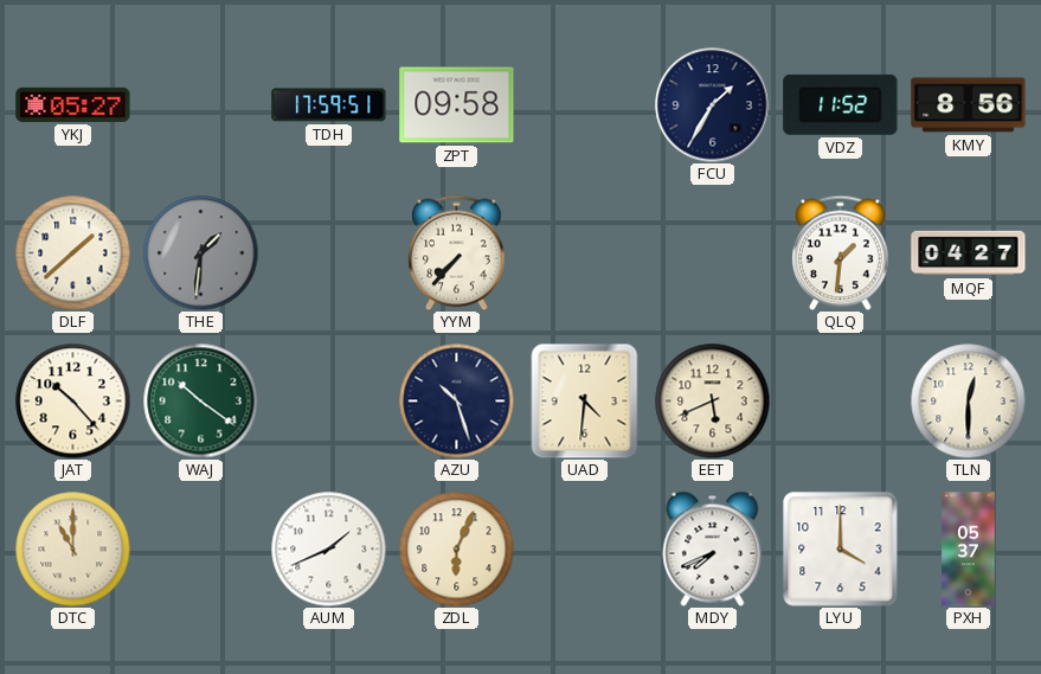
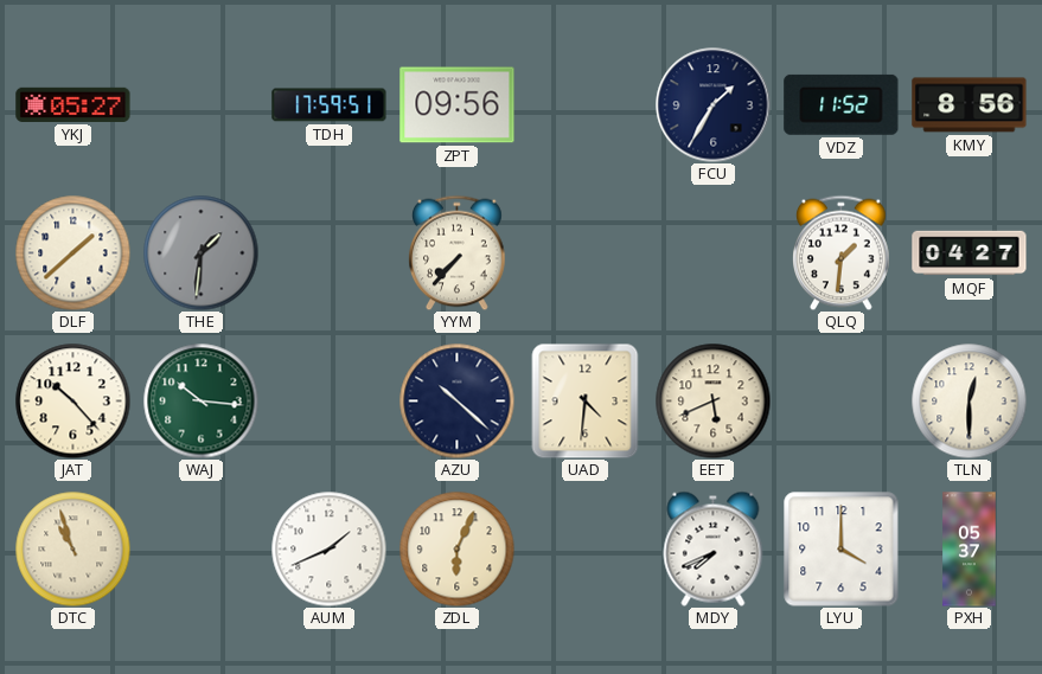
ZPT: 09:58 -> 09:56
WAJ: 10:21 -> 10:16
AZU: 10:27 -> 10:22
DTC: 11:00 -> 10:57
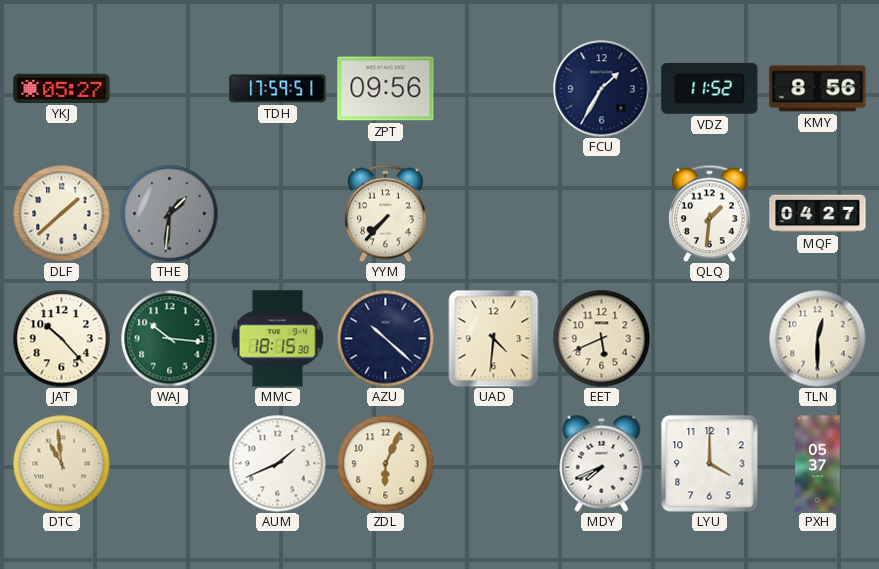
MMC: none -> 18:15
DTC: 10:57 -> 10:59
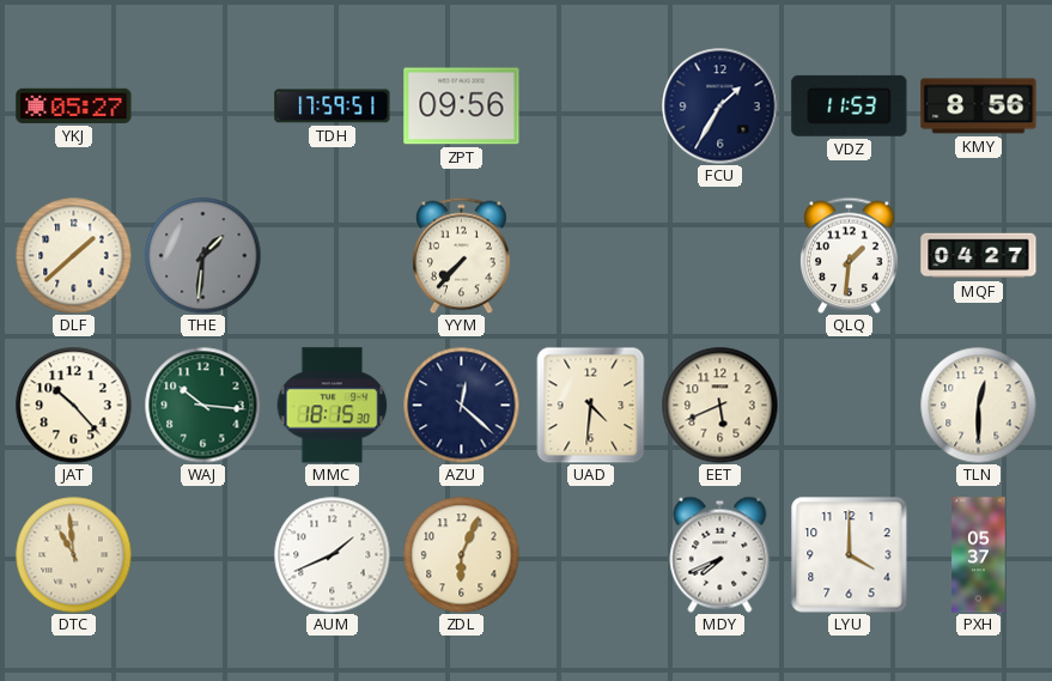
VDZ: 11:52 -> 11:53
AZU: 10:22 -> 12:22
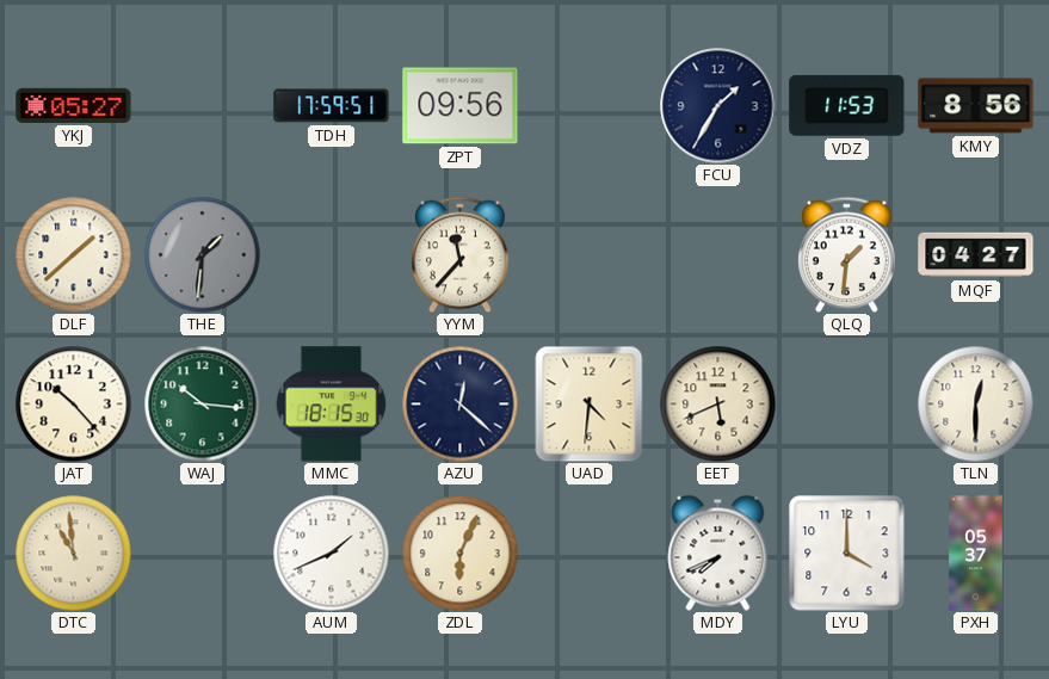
YYM: 7:37 -> 11:37
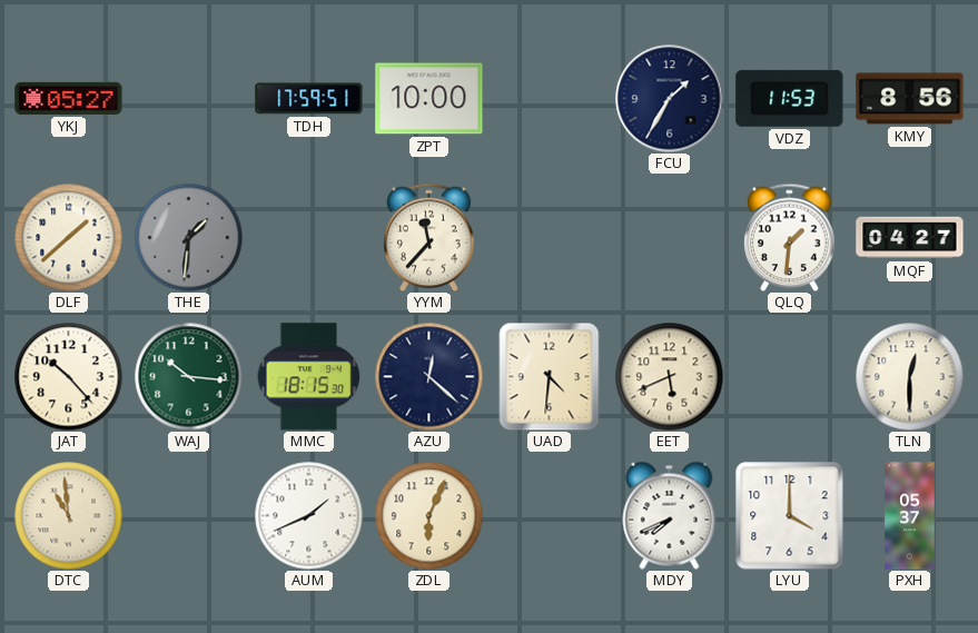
ZPT: 09:56 -> 10:00
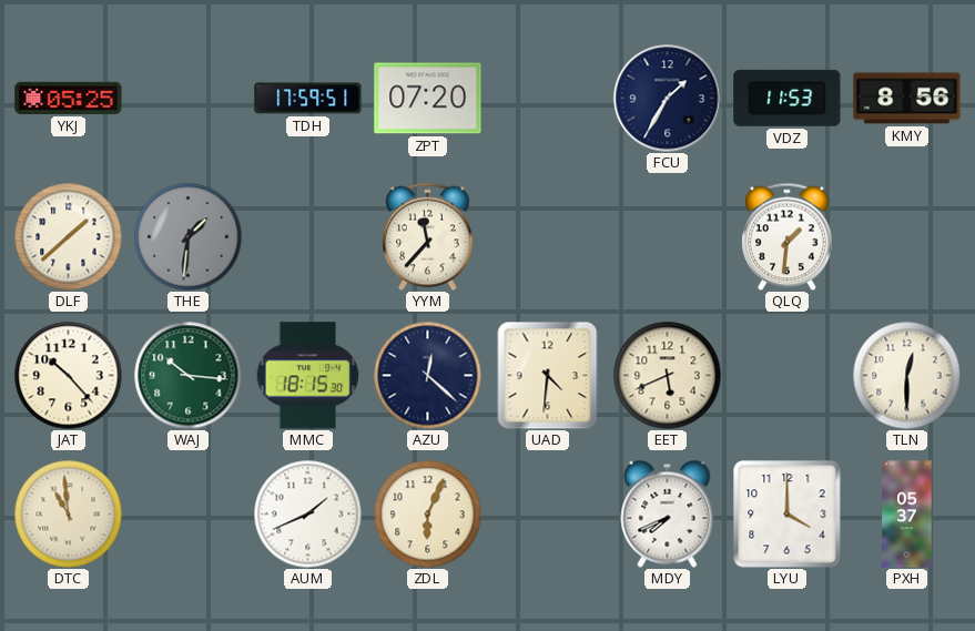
YKJ: 05:27 -> 05:25
ZPT: 10:00 -> 07:20
MQF: 04:27 -> none
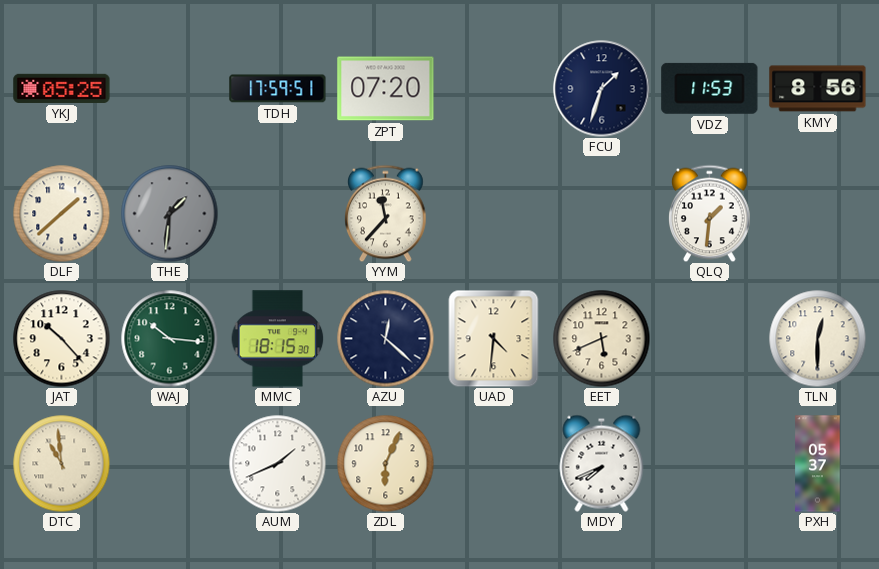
FCU: 1:35 -> 1:33
LYU: 4:00 -> none
